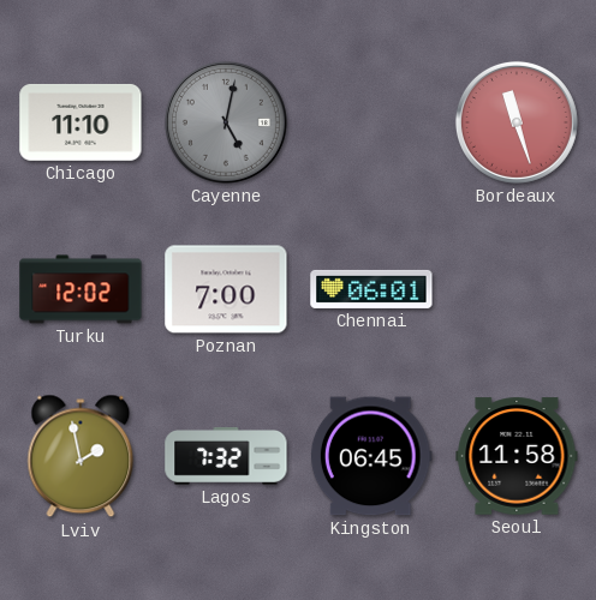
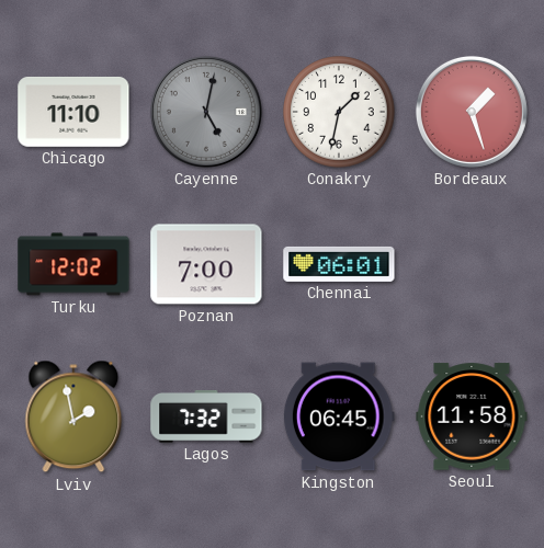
Conakry: none -> 1:32
Bordeaux: 11:27 -> 1:27
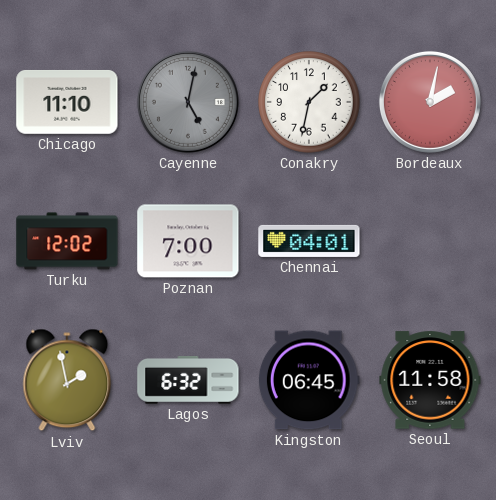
Bordeaux: 1:27 -> 2:02
Chennai: 06:01 -> 04:01
Lagos: 7:32 -> 6:32
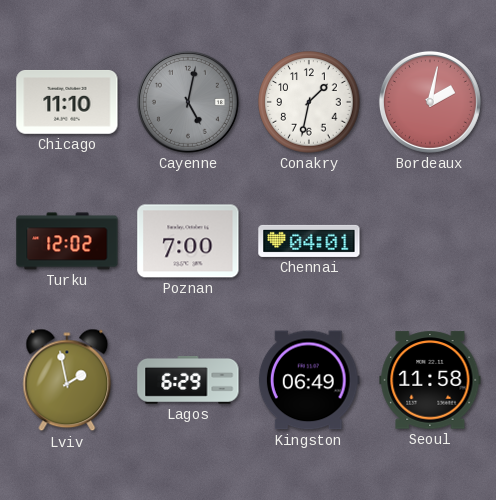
Lagos: 6:32 -> 6:29
Kingston: 06:45 -> 06:49
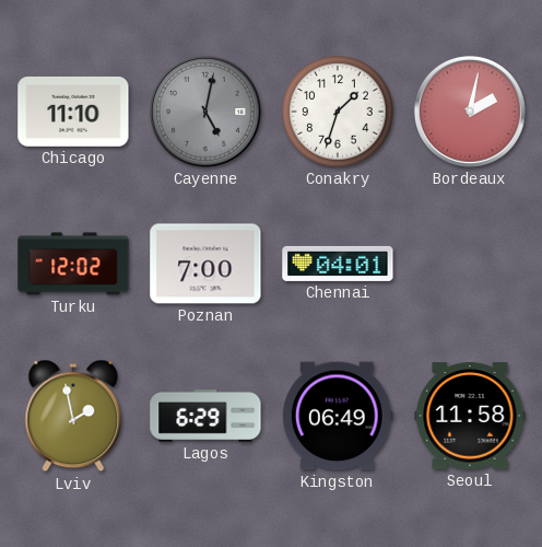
Conakry: 1:32 -> 1:33
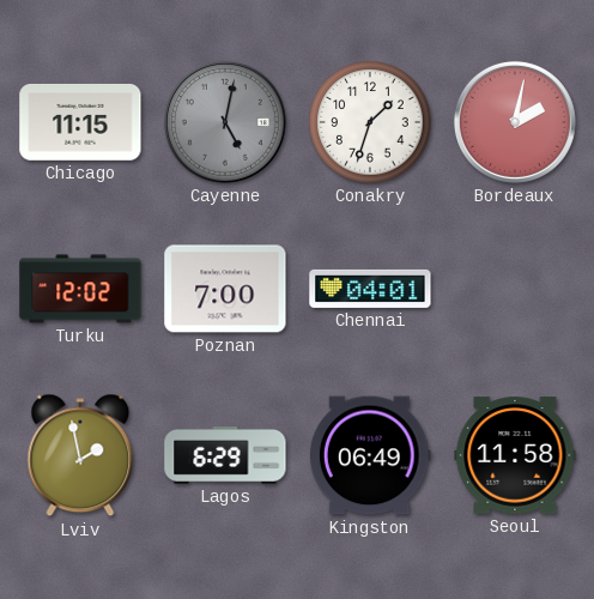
Chicago: 11:10 -> 11:15
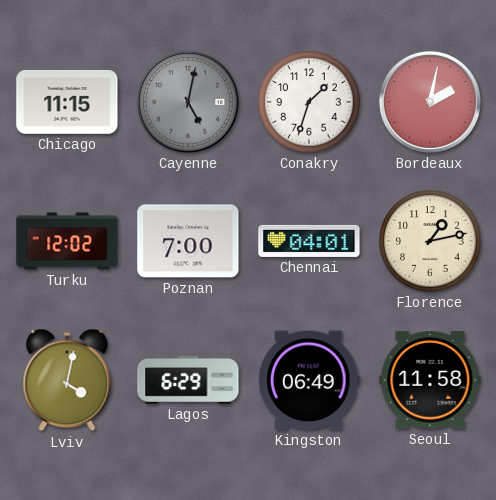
Florence: none -> 1:13
Lviv: 1:58 -> 4:02
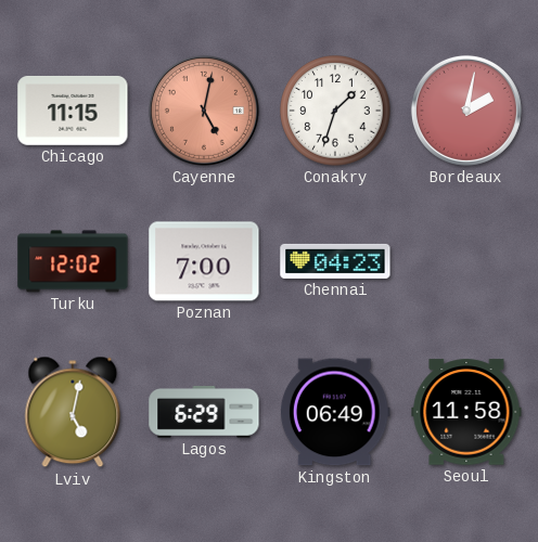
Cayenne dial: grey -> salmon
Chennai: 04:01 -> 04:23
Florence: 1:13 -> none
Lviv: 4:02 -> 5:02
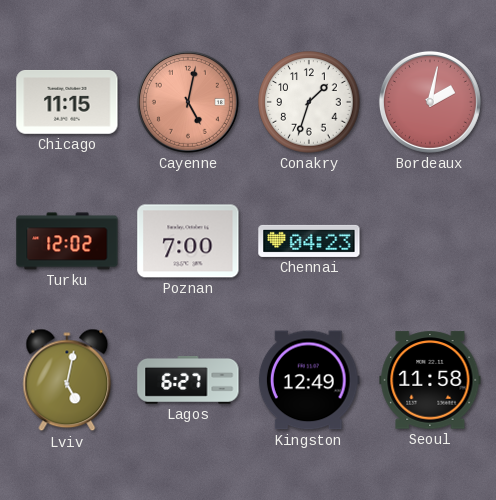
Lagos: 6:29 -> 6:27
Kingston: 06:49 -> 12:49
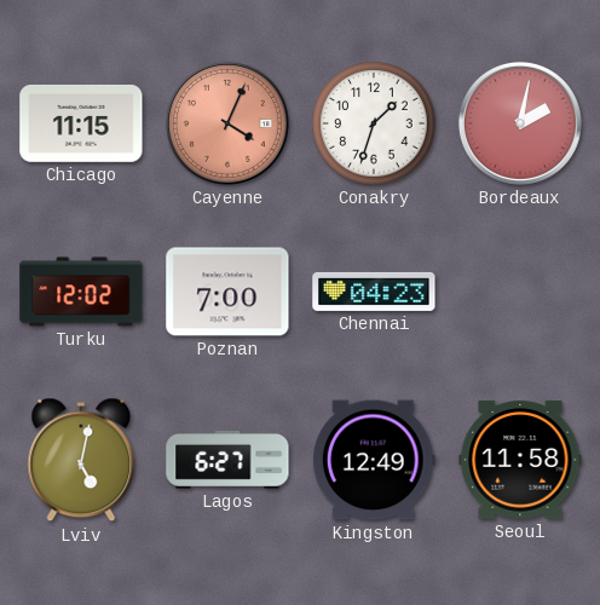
Cayenne: 5:02 -> 4:04
